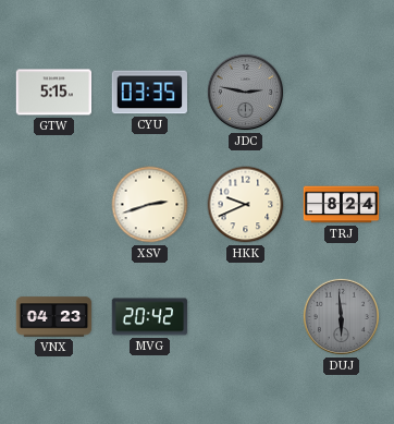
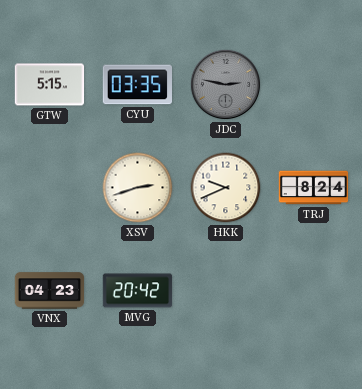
DUJ: 5:59 -> none
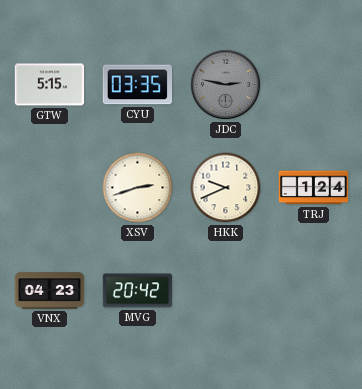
TRJ: 8:24 -> 1:24
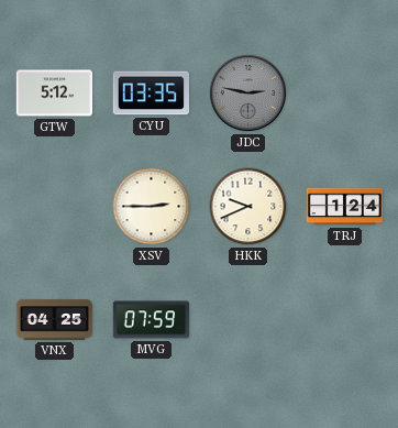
GTW: 5:15 -> 5:12
XSV: 2:42 -> 2:45
VNX: 04:23 -> 04:25
MVG: 20:42 -> 07:59
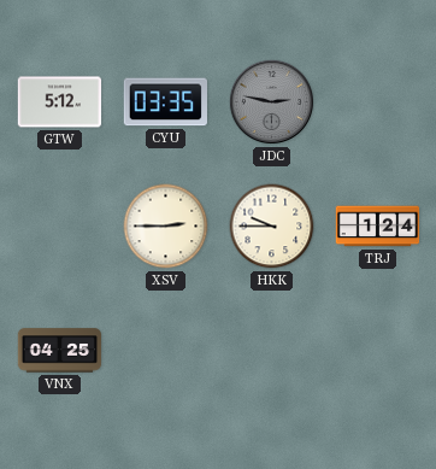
HKK: 9:41 -> 9:45
MVG: 07:59 -> none
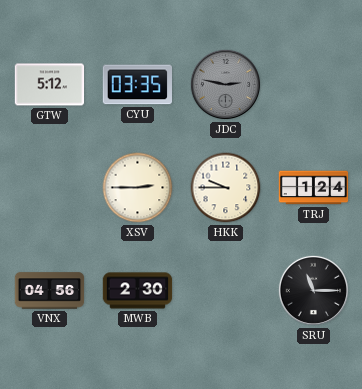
VNX: 04:25 -> 04:56
MWB: none -> 2:30
SRU: none -> 11:15
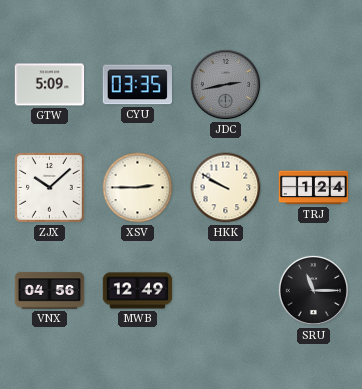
GTW: 5:12 -> 5:09
JDC: 2:47 -> 2:43
ZJX: none -> 10:08
HKK: 9:45 -> 9:50
MWB: 2:30 -> 12:49
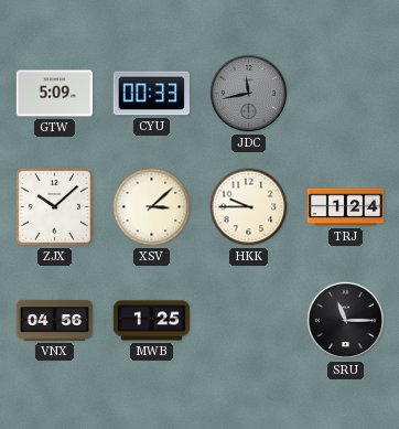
CYU: 03:35 -> 00:33
JDC: 2:43 -> 11:43
XSV: 2:45 -> 3:08
HKK: 9:50 -> 9:45
MWB: 12:49 -> 1:25
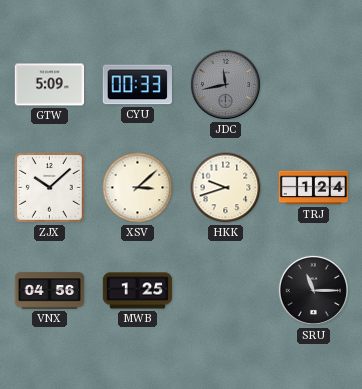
HKK: 9:45 -> 9:42
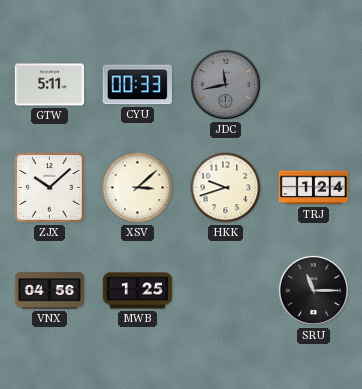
GTW: 5:09 -> 5:11
